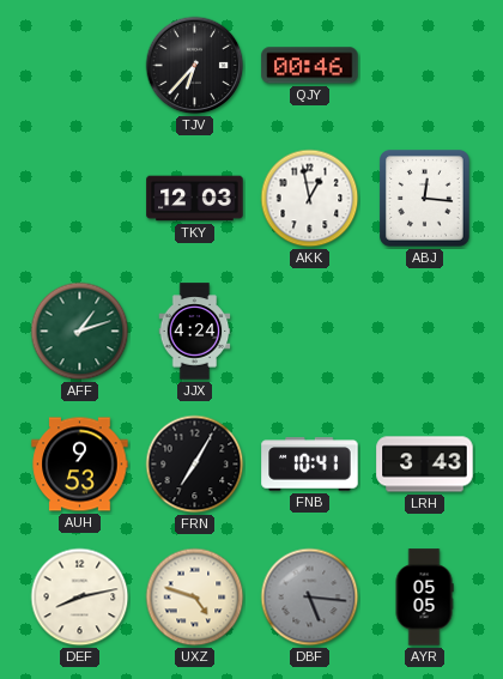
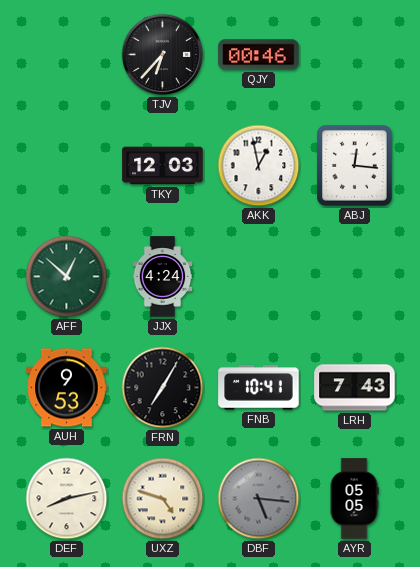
AFF: 1:12 -> 12:52
LRH: 3:43 -> 7:43
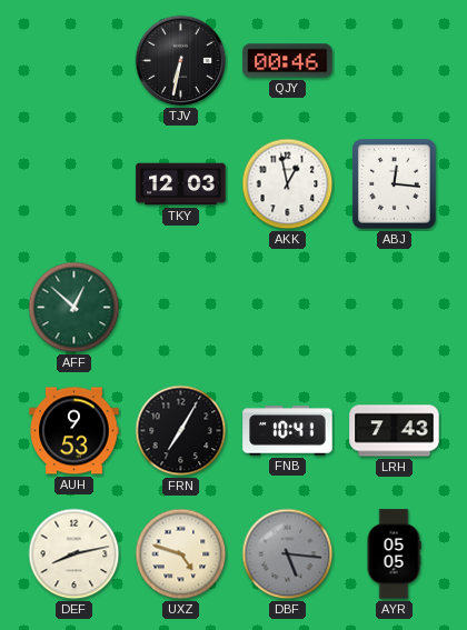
TJV: 6:37 -> 6:32
JJX: 4:24 -> none
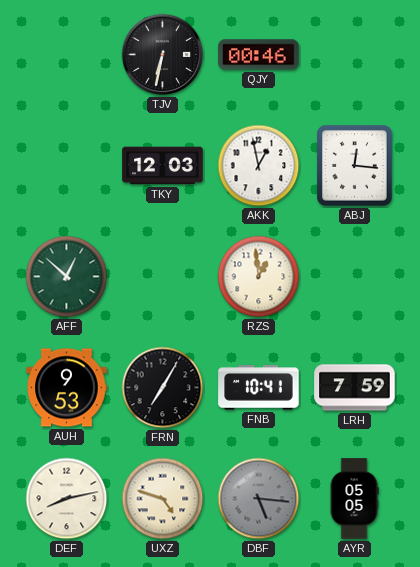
RZS: none -> 12:59
LRH: 7:43 -> 7:59
